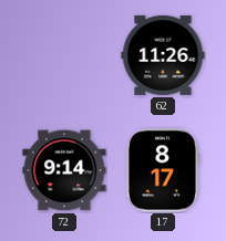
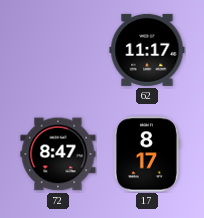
62: 11:26 -> 11:17
72: 9:14 -> 8:47
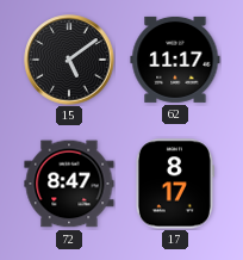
15: none -> 5:09
